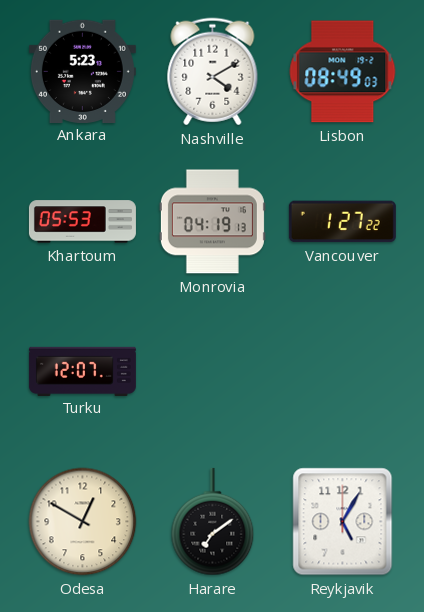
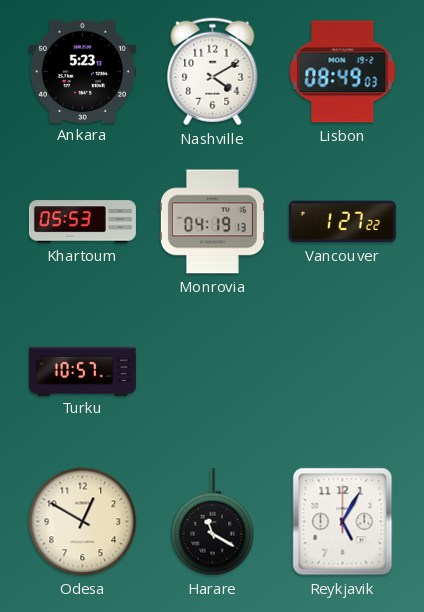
Turku: 12:07 -> 10:57
Harare: 7:09 -> 11:20
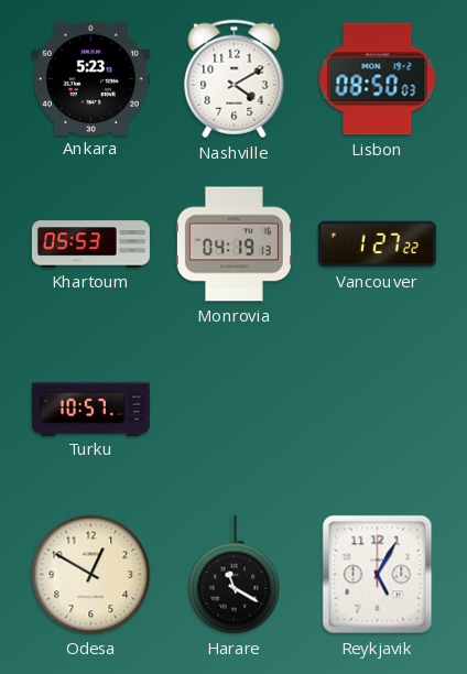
Lisbon: 08:49 -> 08:50
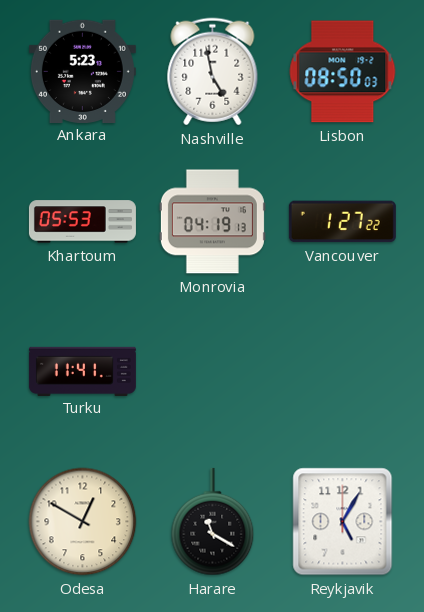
Nashville: 4:10 -> 4:58
Turku: 10:57 -> 11:41
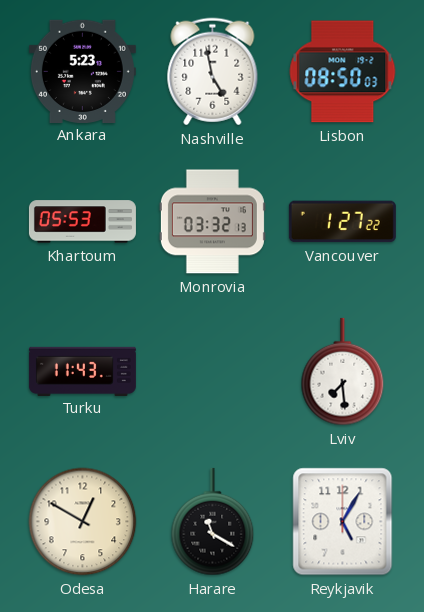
Monrovia: 04:19 -> 03:32
Turku: 11:41 -> 11:43
Lviv: none -> 7:29
